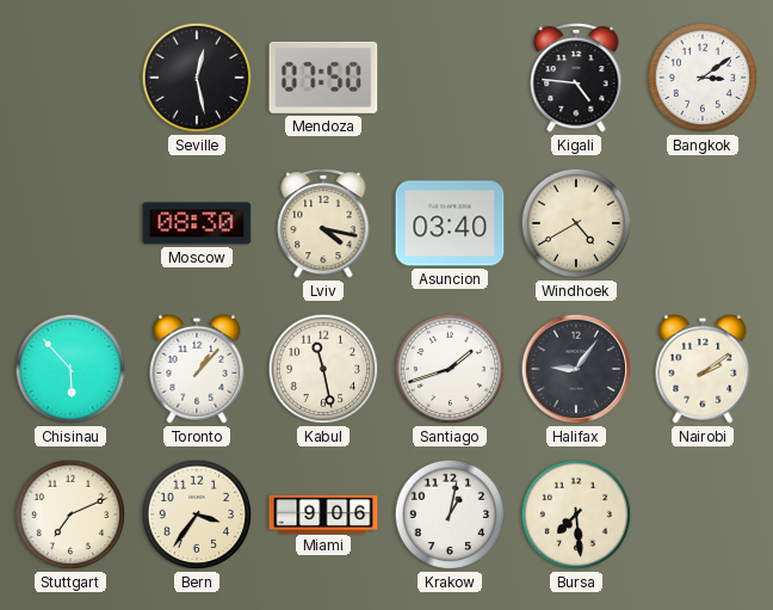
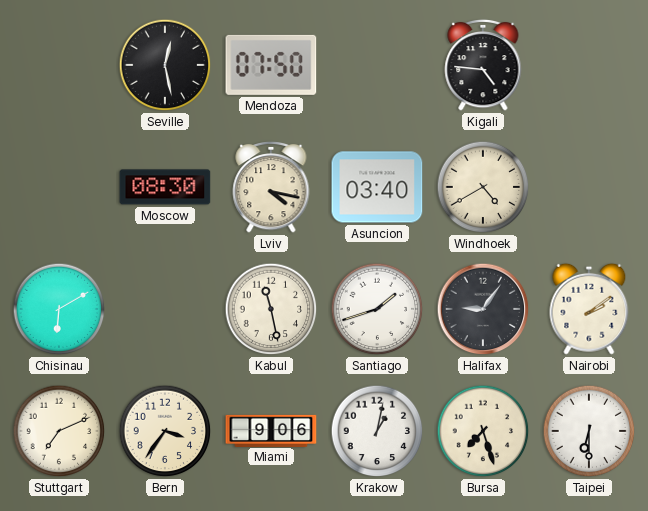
Bangkok: 3:09 -> none
Chisinau: 5:53 -> 6:10
Toronto: 1:07 -> none
Bursa: 7:29 -> 7:27
Taipei: none -> 6:30
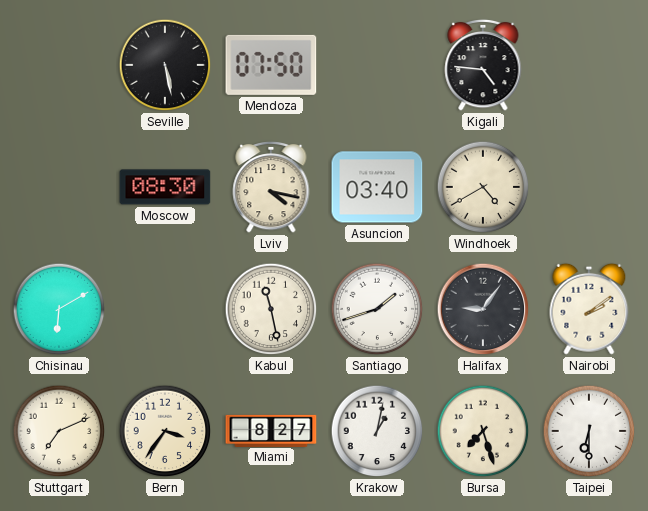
Seville: 12:28 -> 5:28
Miami: 9:06 -> 8:27
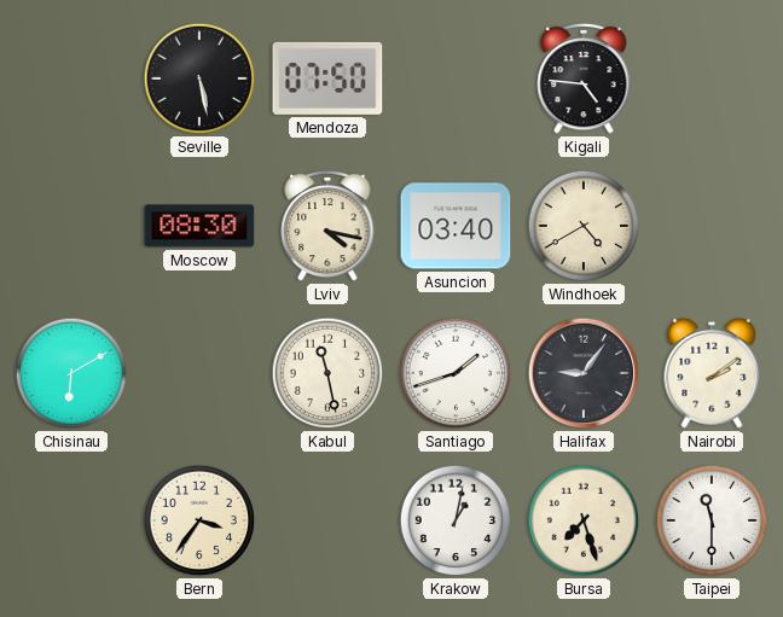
Stuttgart: 7:11 -> none
Miami: 8:27 -> none
Taipei: 6:30 -> 11:30
